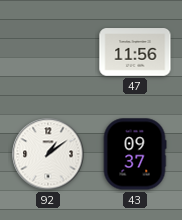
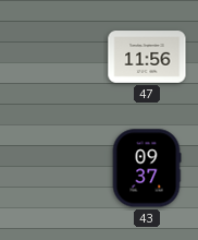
92: 1:09 -> none
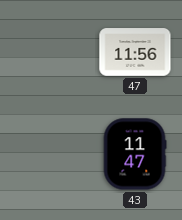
43: 09:37 -> 11:47
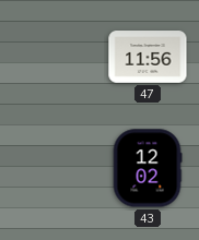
43: 11:47 -> 12:02
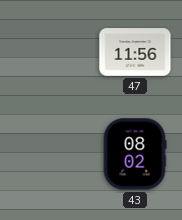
43: 12:02 -> 08:02
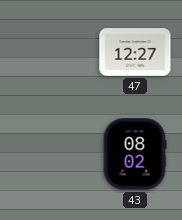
47: 11:56 -> 12:27
